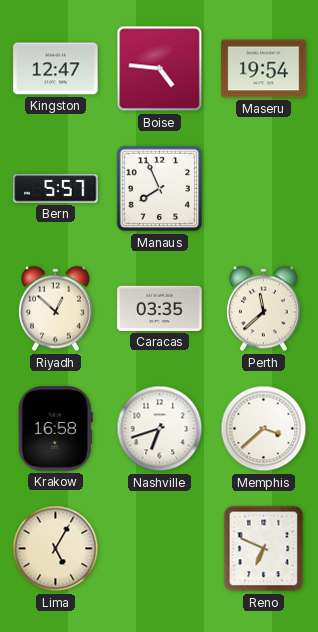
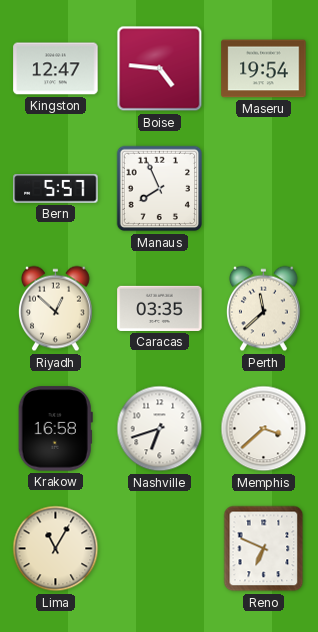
Lima: 5:05 -> 11:05
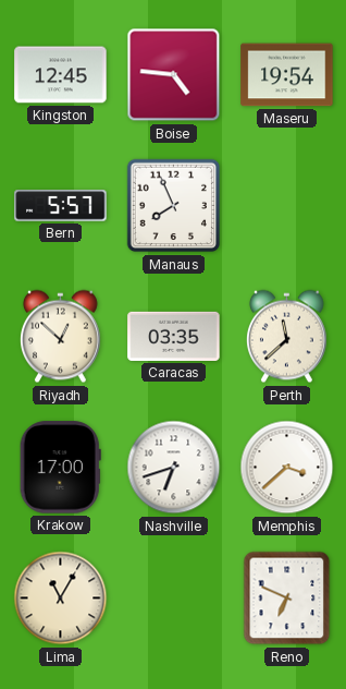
Kingston: 12:47 -> 12:45
Krakow: 16:58 -> 17:00
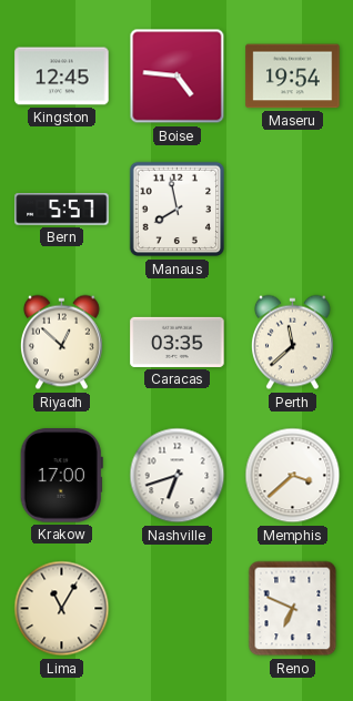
Manaus: 7:56 -> 7:58
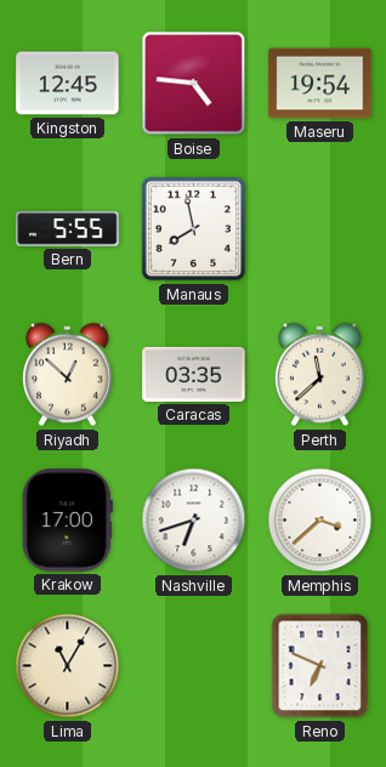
Bern: 5:57 -> 5:55
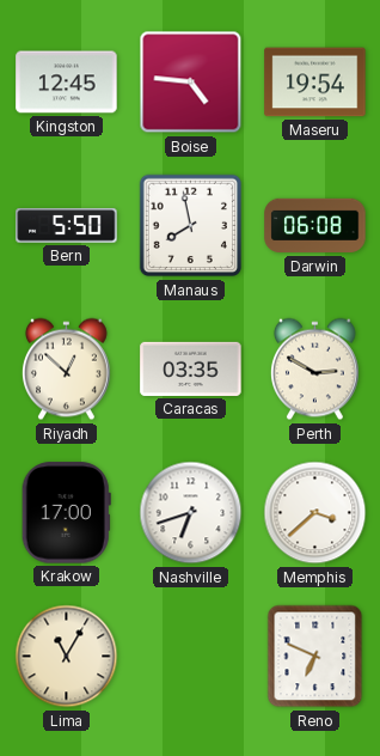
Bern: 5:55 -> 5:50
Darwin: none -> 06:08
Perth: 11:38 -> 2:50
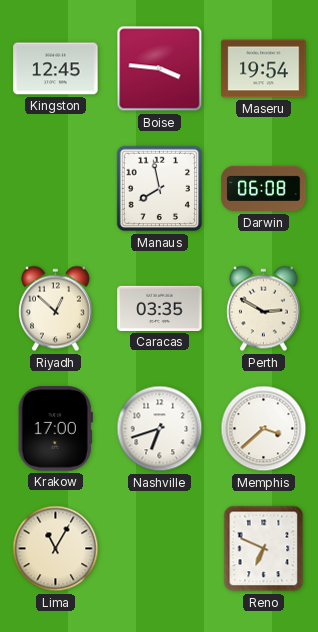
Boise: 4:46 -> 3:46
Bern: 5:50 -> none
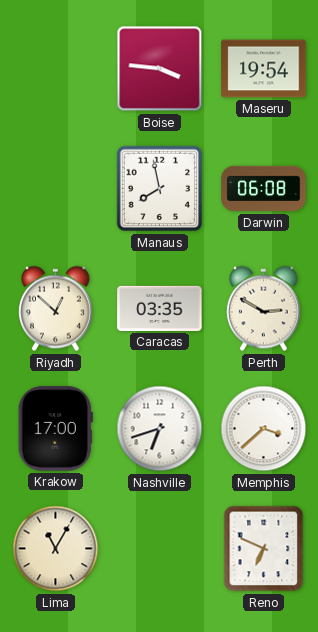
Kingston: 12:45 -> none
